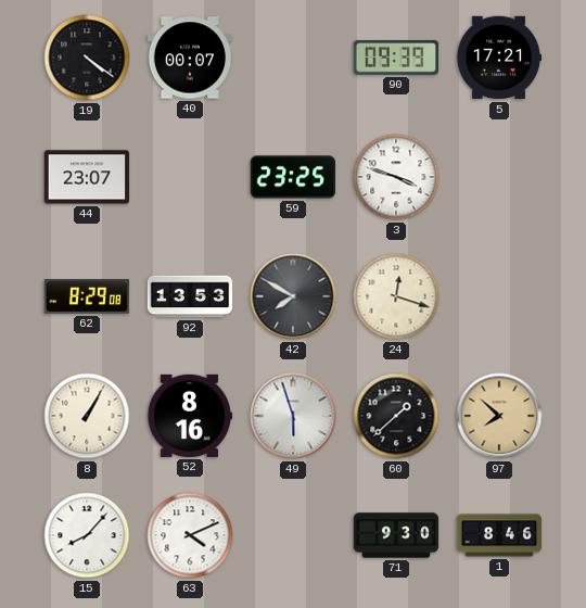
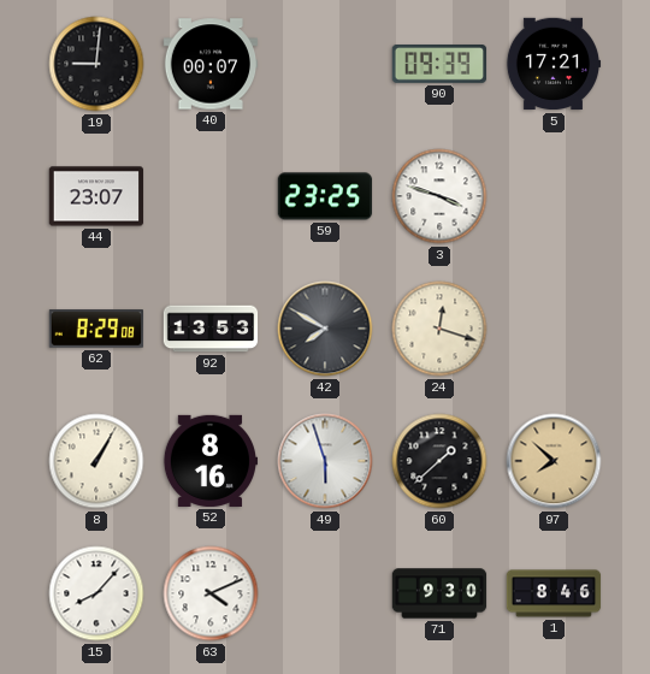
19: 4:21 -> 9:01
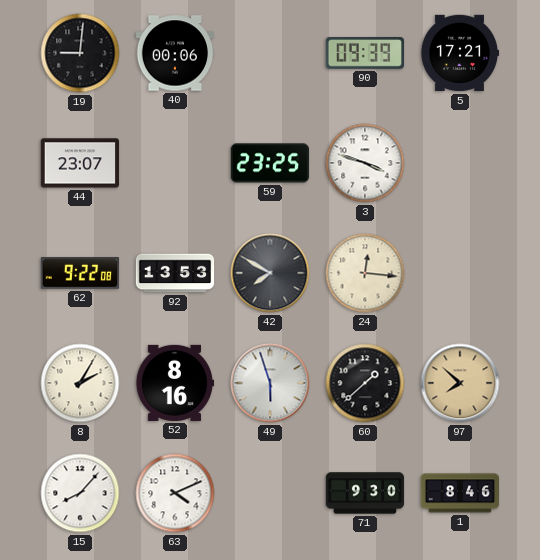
40: 00:07 -> 00:06
62: 8:29 -> 9:22
24: 12:18 -> 12:16
8: 1:05 -> 2:05
